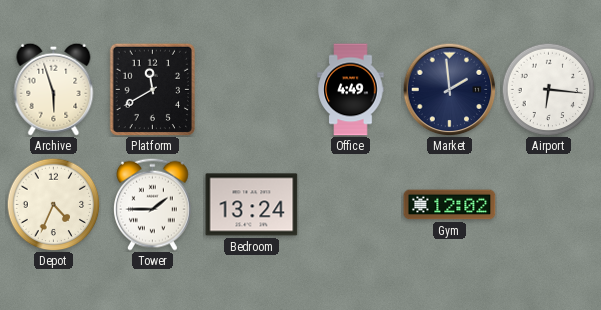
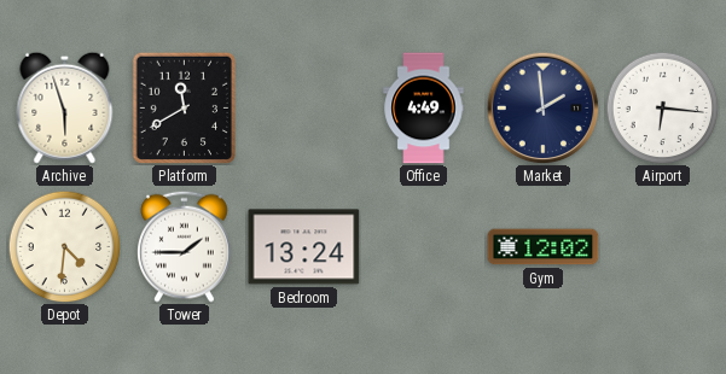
Depot: 4:34 -> 4:31
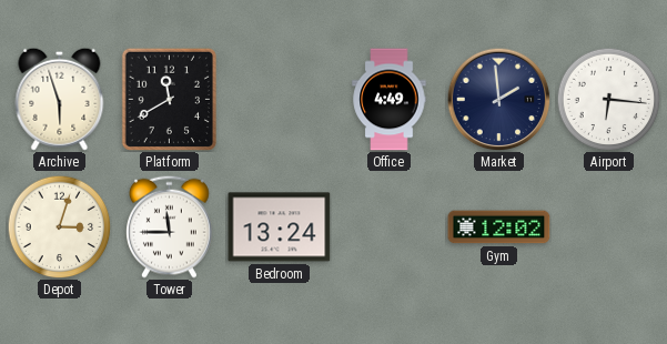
Depot: 4:31 -> 3:03
Tower: 1:45 -> 11:45
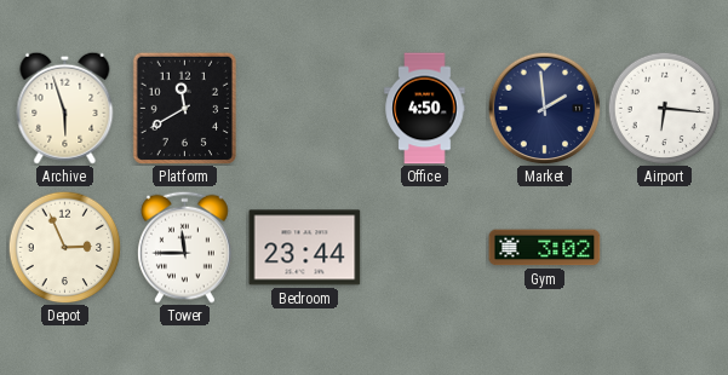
Office: 4:49 -> 4:50
Depot: 3:03 -> 2:56
Bedroom: 13:24 -> 23:44
Gym: 12:02 -> 3:02
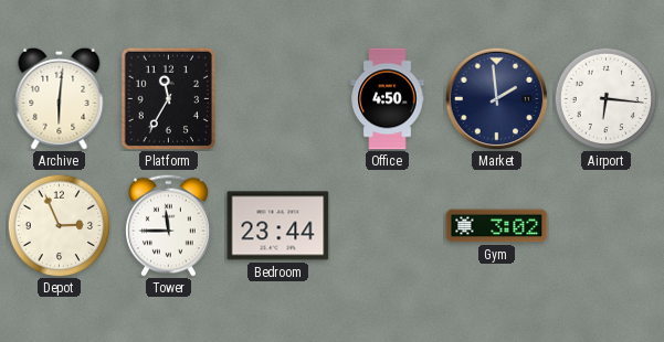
Archive: 5:57 -> 6:01
Platform: 11:40 -> 11:35
